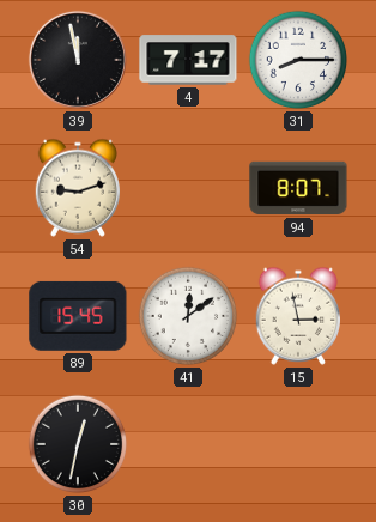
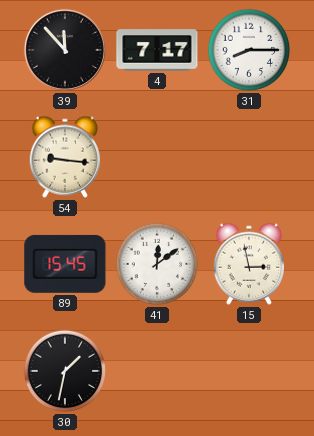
39: 11:58 -> 11:53
54: 9:12 -> 9:16
94: 8:07 -> none
30: 12:32 -> 1:32
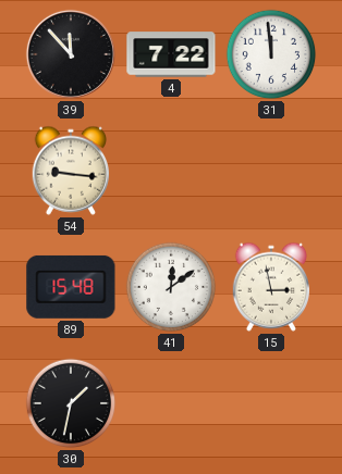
4: 7:17 -> 7:22
31: 8:15 -> 11:59
89: 15:45 -> 15:48
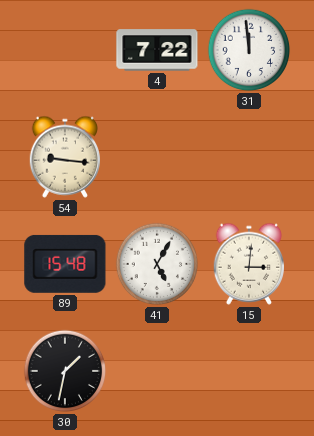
39: 11:53 -> none
41: 12:09 -> 5:05
15: 2:58 -> 3:01
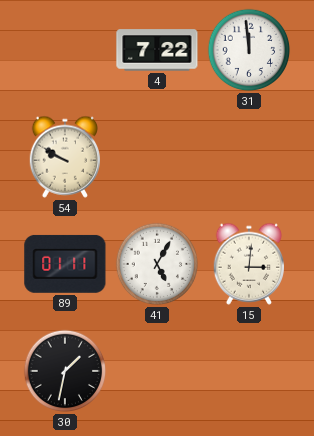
54: 9:16 -> 9:50
89: 15:48 -> 01:11
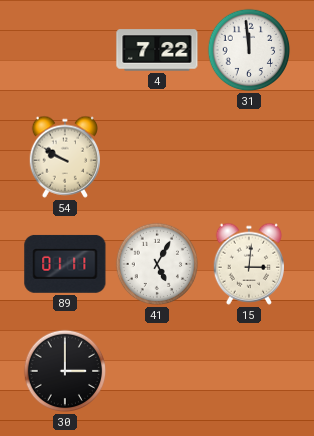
30: 1:32 -> 3:00
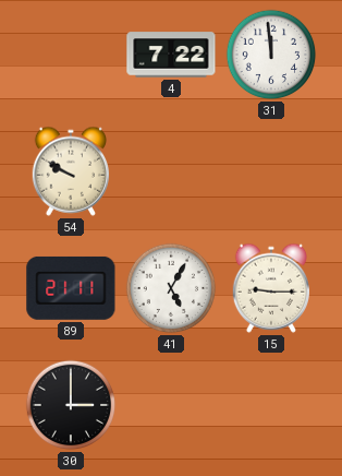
89: 01:11 -> 21:11
15: 3:01 -> 9:15
